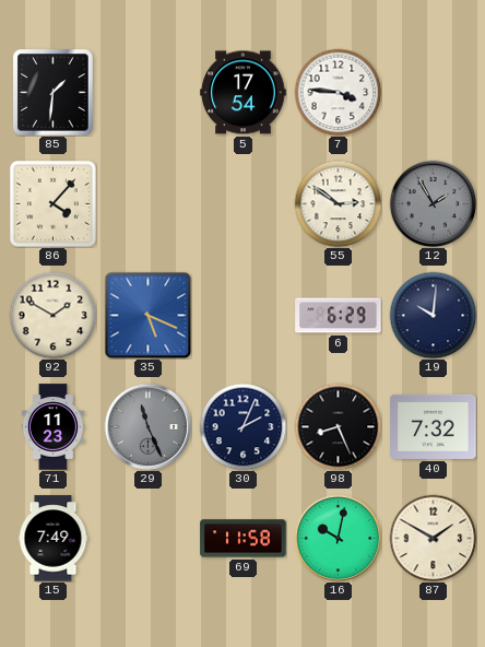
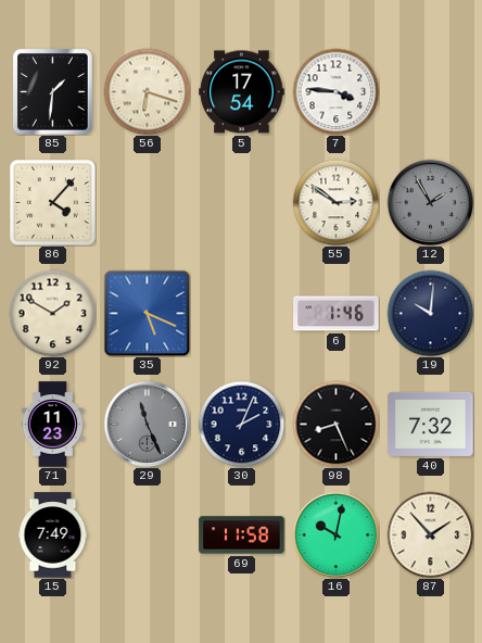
56: none -> 6:18
6: 6:29 -> 1:46
87: 1:50 -> 1:53
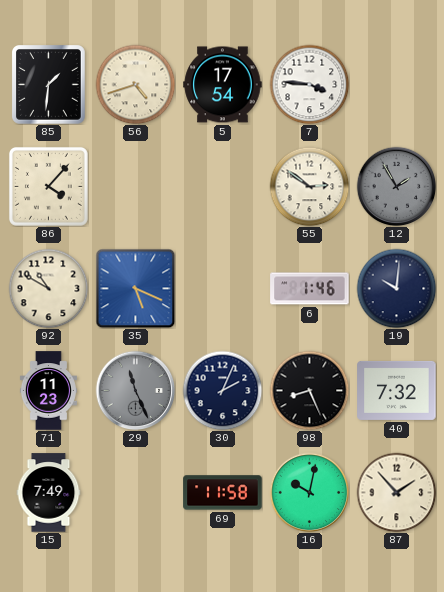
56: 6:18 -> 4:42
92: 1:50 -> 10:50
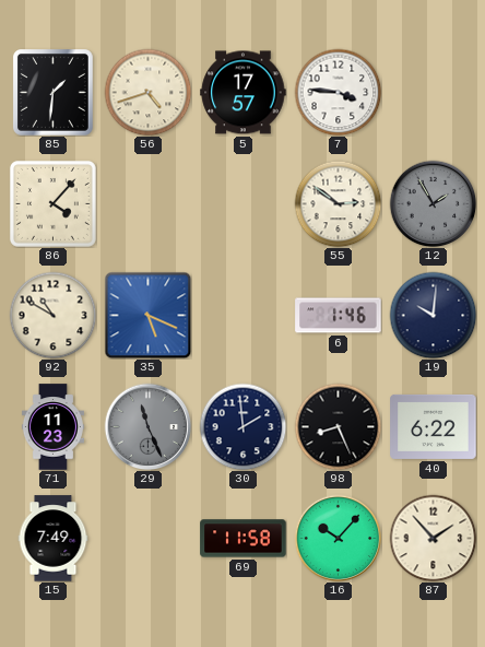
5: 17:54 -> 17:57
30: 2:04 -> 1:59
40: 7:32 -> 6:22
16: 10:02 -> 10:07
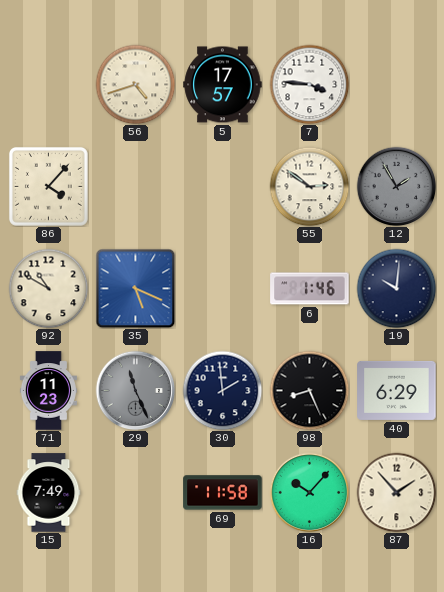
85: 1:31 -> none
40: 6:22 -> 6:29
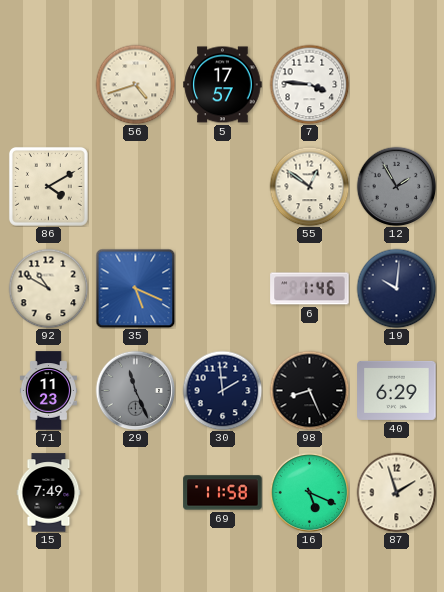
86: 4:07 -> 4:10
55: 2:51 -> 12:51
16: 10:07 -> 5:19
87: 1:53 -> 1:57
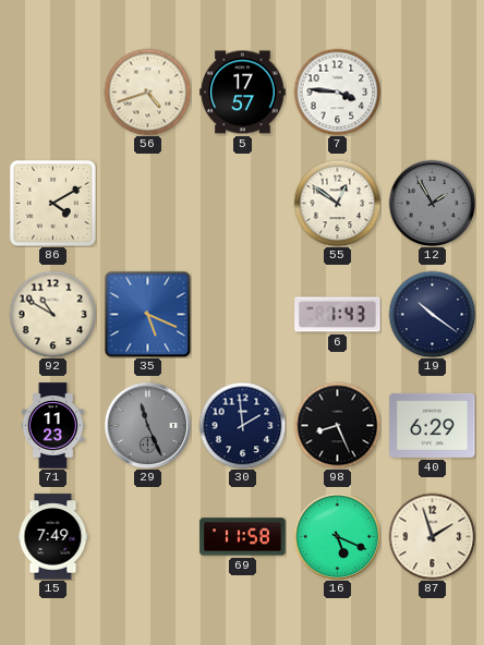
6: 1:46 -> 1:43
19: 10:01 -> 10:21
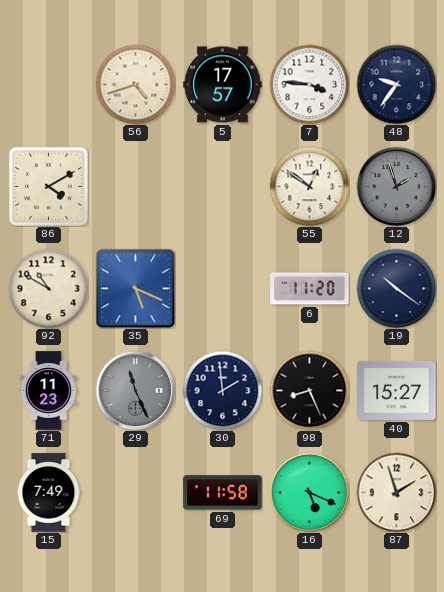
48: none -> 9:36
12: 1:55 -> 1:57
6: 1:43 -> 11:20
40: 6:29 -> 15:27
